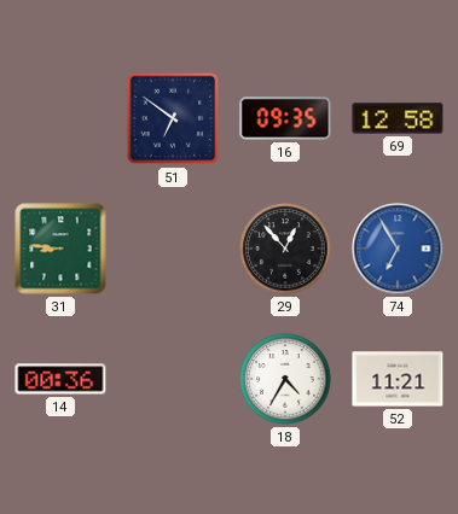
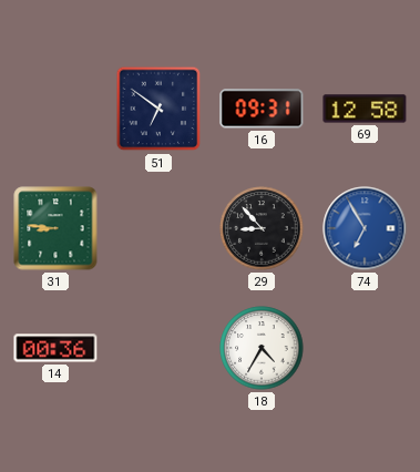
16: 09:35 -> 09:31
29: 12:53 -> 8:53
52: 11:21 -> none
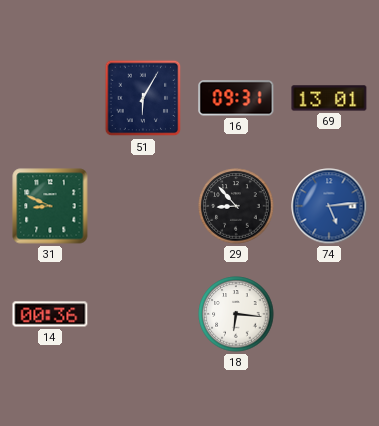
51: 6:51 -> 6:05
69: 12:58 -> 13:01
31: 8:46 -> 8:49
74: 6:55 -> 5:14
18: 4:35 -> 6:16
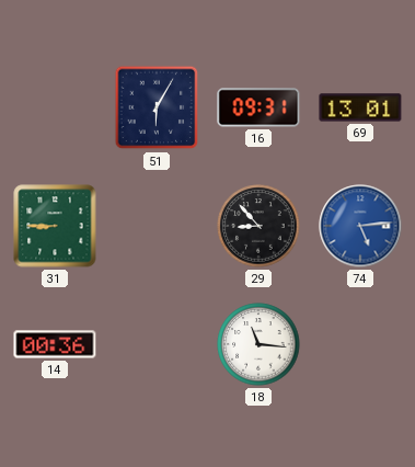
31: 8:49 -> 8:45
18: 6:16 -> 11:16
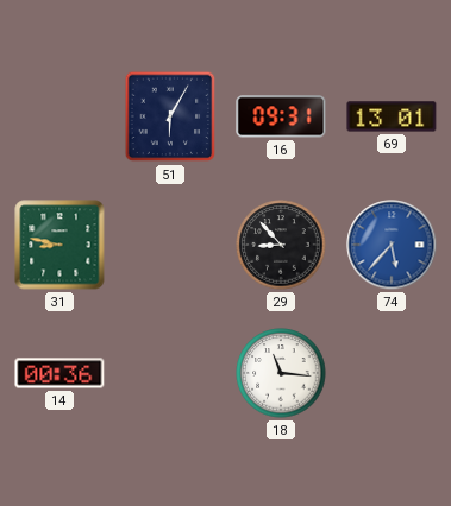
31: 8:45 -> 8:47
74: 5:14 -> 5:37
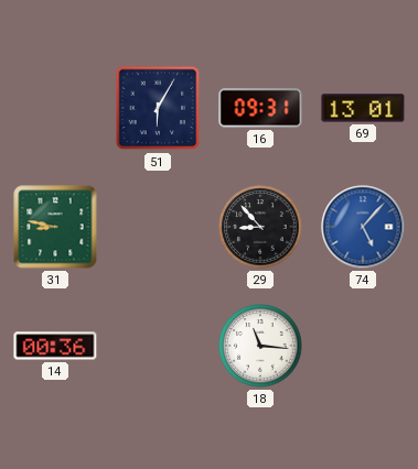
74: 5:37 -> 5:07
